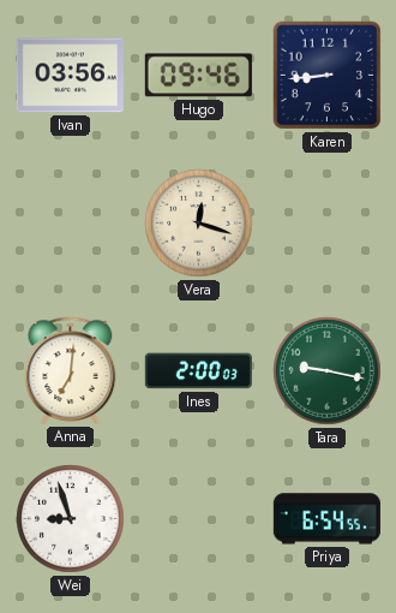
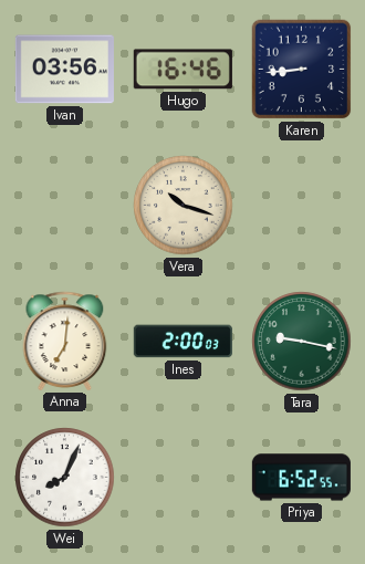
Hugo: 09:46 -> 16:46
Vera: 12:18 -> 10:18
Wei: 8:57 -> 8:04
Priya: 6:54 -> 6:52
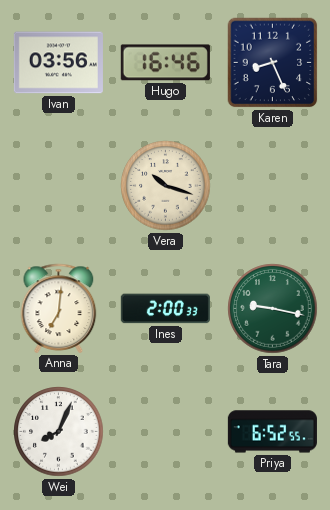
Karen: 8:44 -> 8:26
Ines: 2:00:03 -> 2:00:33
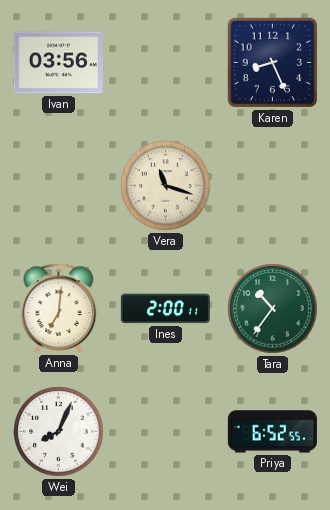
Hugo: 16:46 -> none
Vera: 10:18 -> 11:18
Ines: 2:00:33 -> 2:00:11
Tara: 9:17 -> 10:36
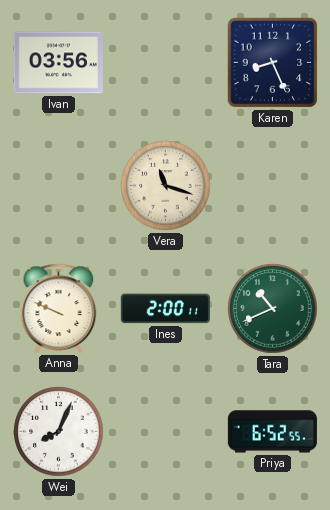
Anna: 7:01 -> 9:49
Tara: 10:36 -> 10:41
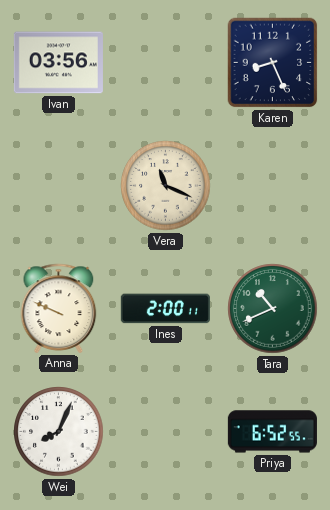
Vera: 11:18 -> 11:19
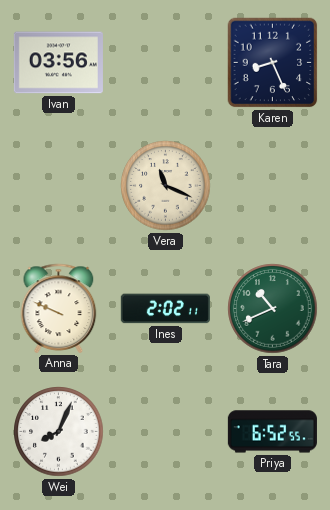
Ines: 2:00 -> 2:02
